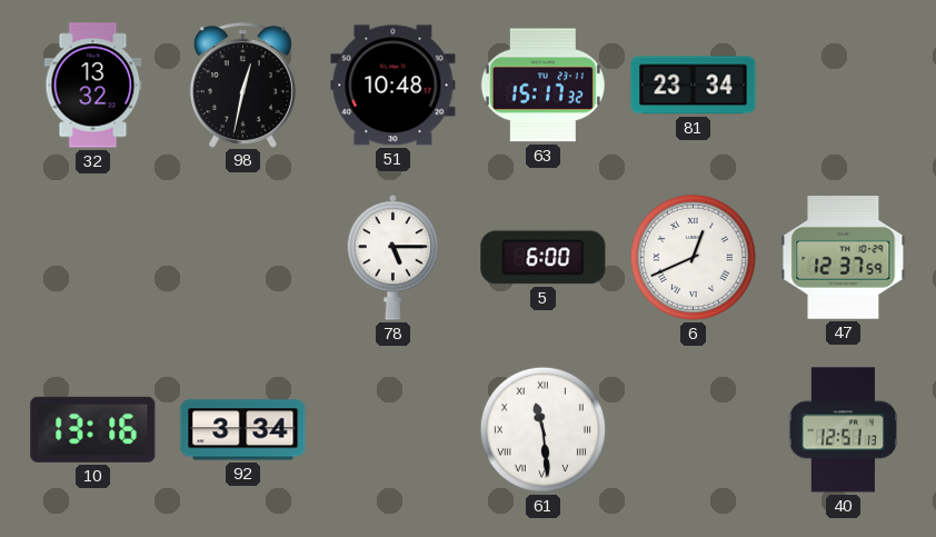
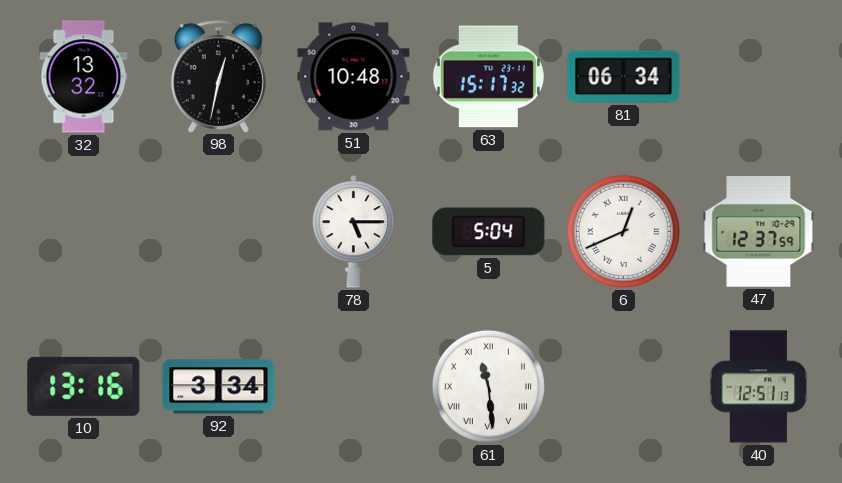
81: 23:34 -> 06:34
5: 6:00 -> 5:04
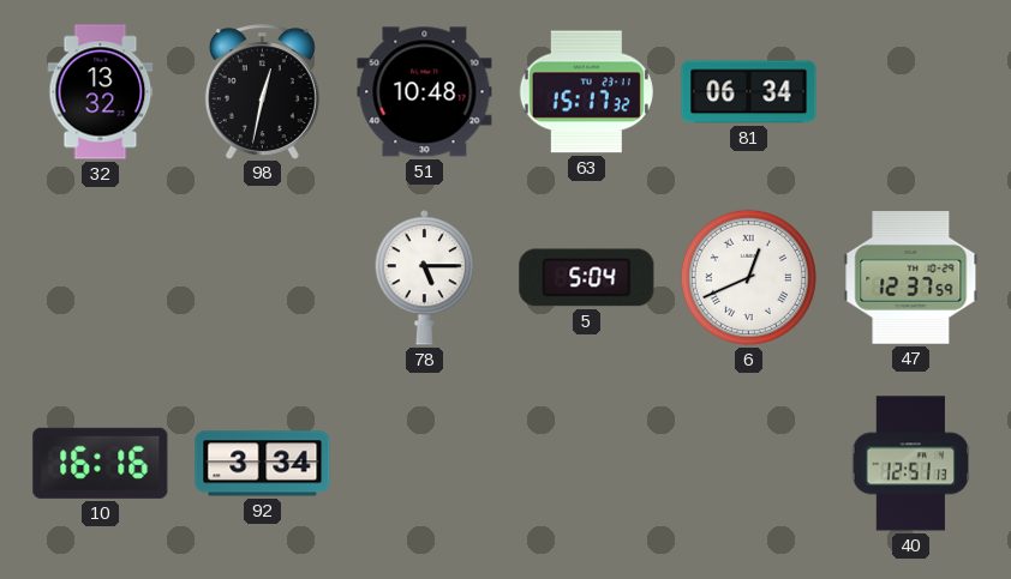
10: 13:16 -> 16:16
61: 11:29 -> none
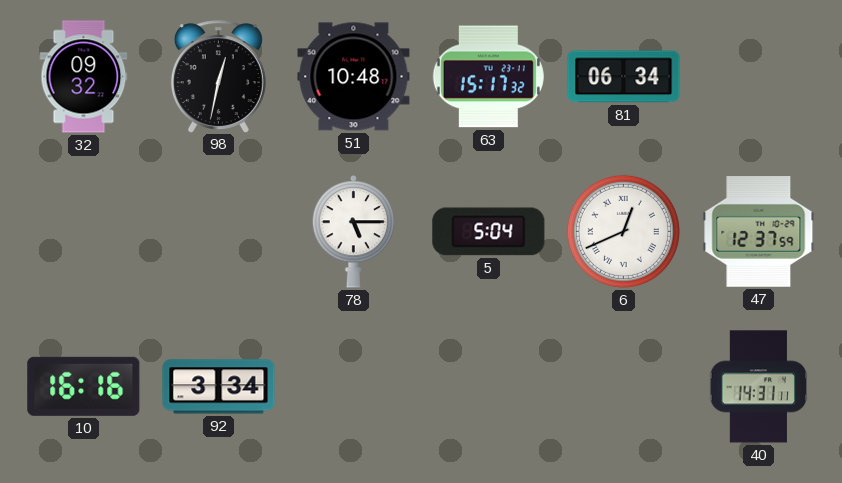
32: 13:32 -> 09:32
40: 12:51 -> 14:31
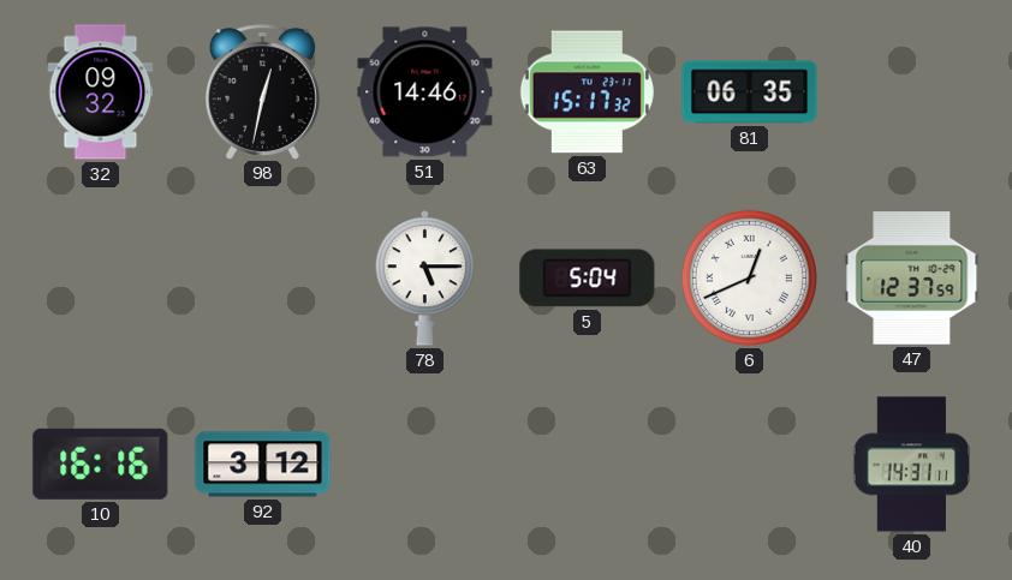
51: 10:48 -> 14:46
81: 06:34 -> 06:35
92: 3:34 -> 3:12
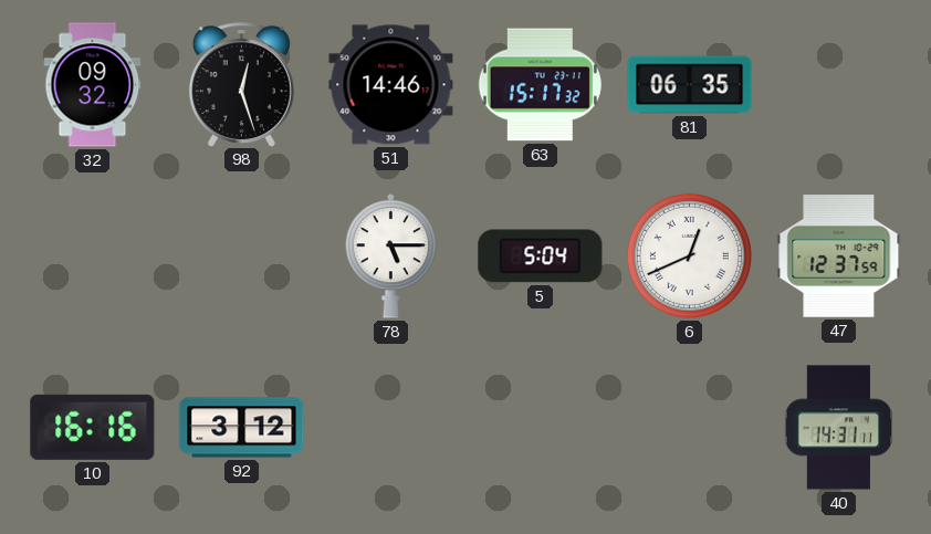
98: 12:32 -> 12:27
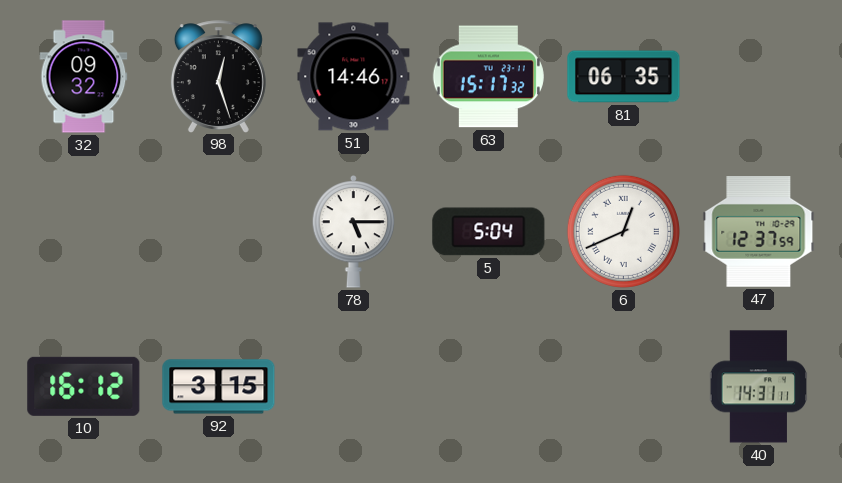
10: 16:16 -> 16:12
92: 3:12 -> 3:15
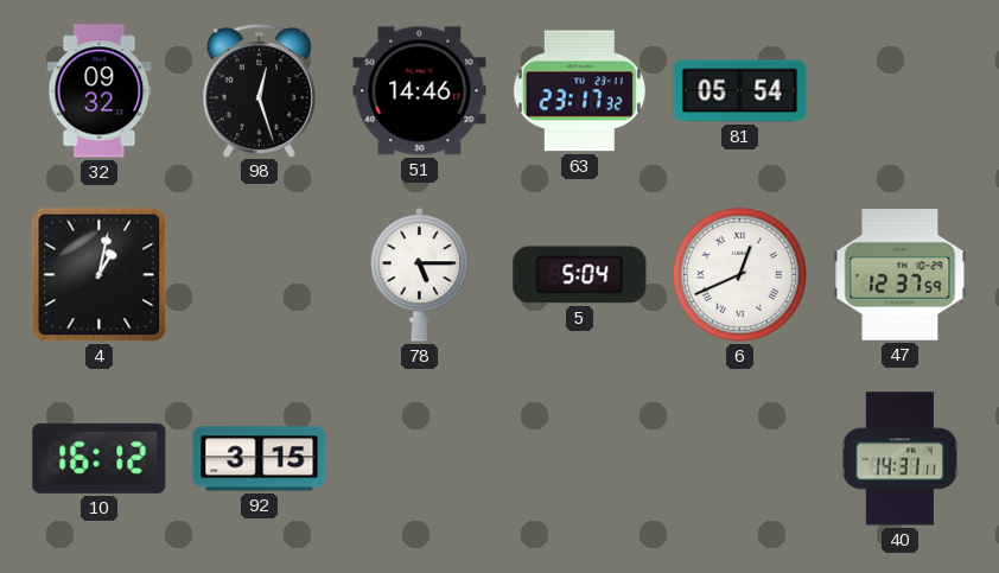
63: 15:17 -> 23:17
81: 06:35 -> 05:54
4: none -> 1:02
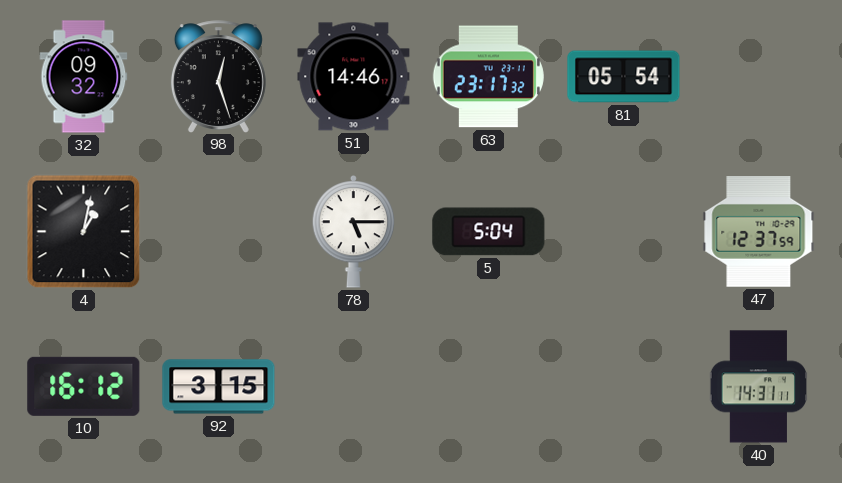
6: 12:41 -> none
